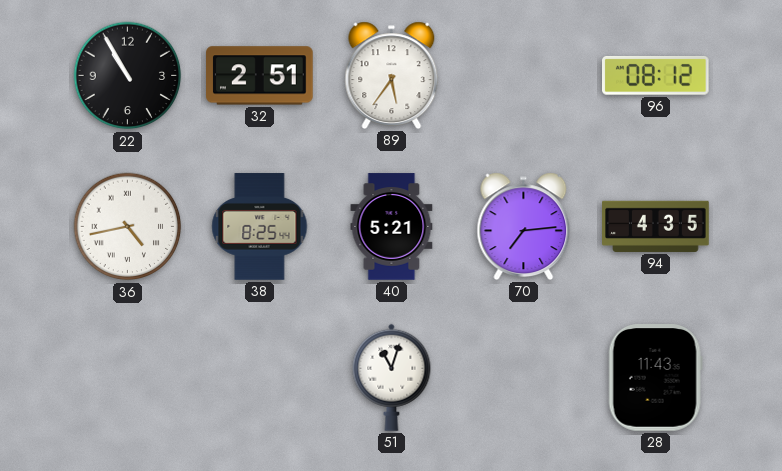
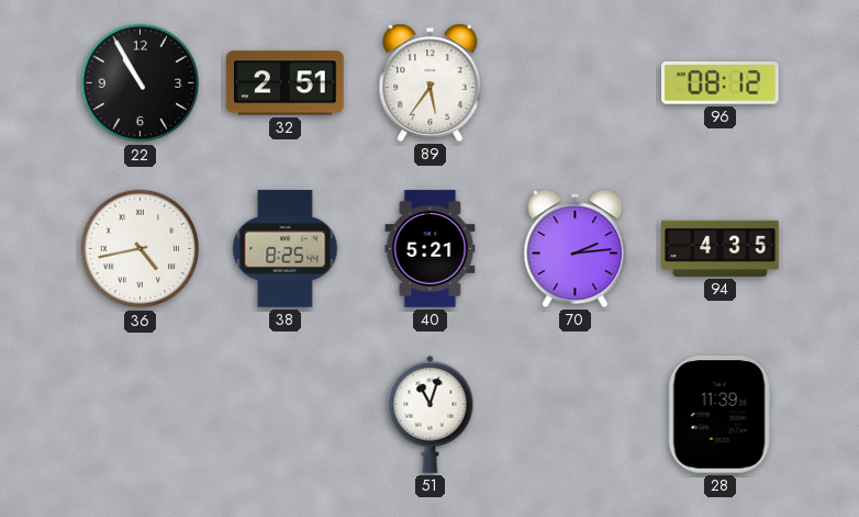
70: 7:14 -> 2:14
28: 11:43 -> 11:39
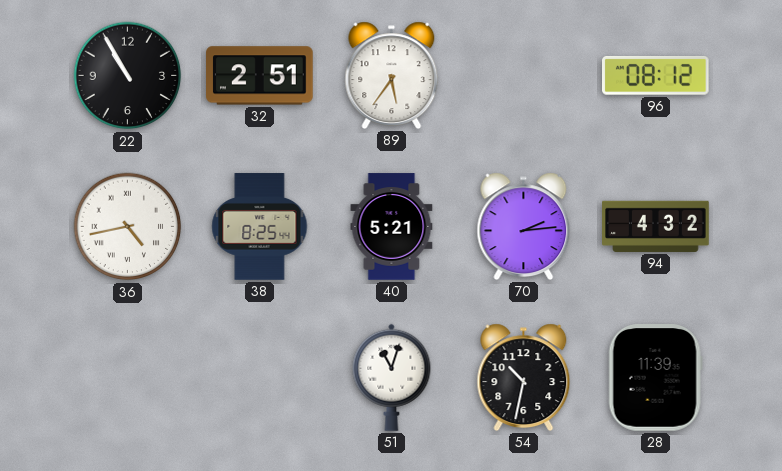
94: 4:35 -> 4:32
54: none -> 10:32
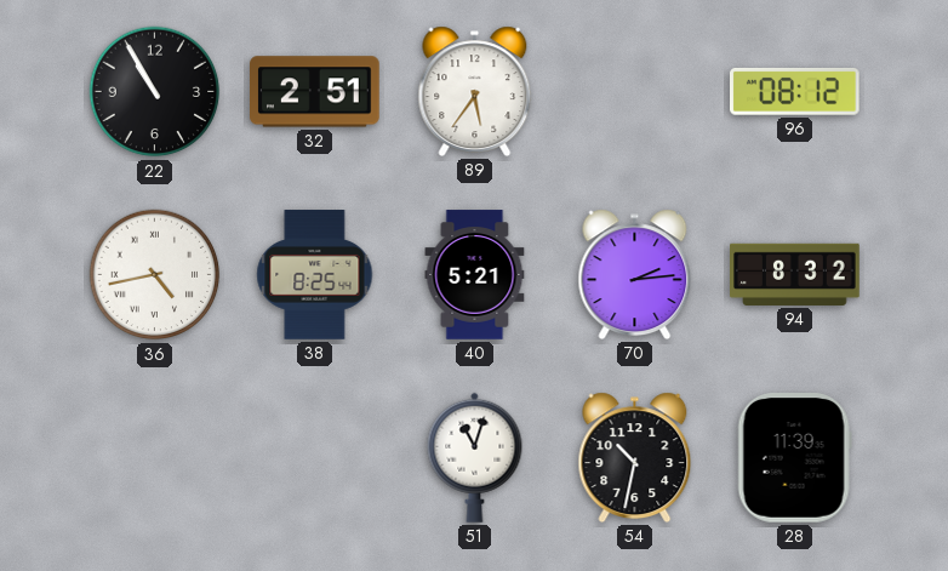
94: 4:32 -> 8:32
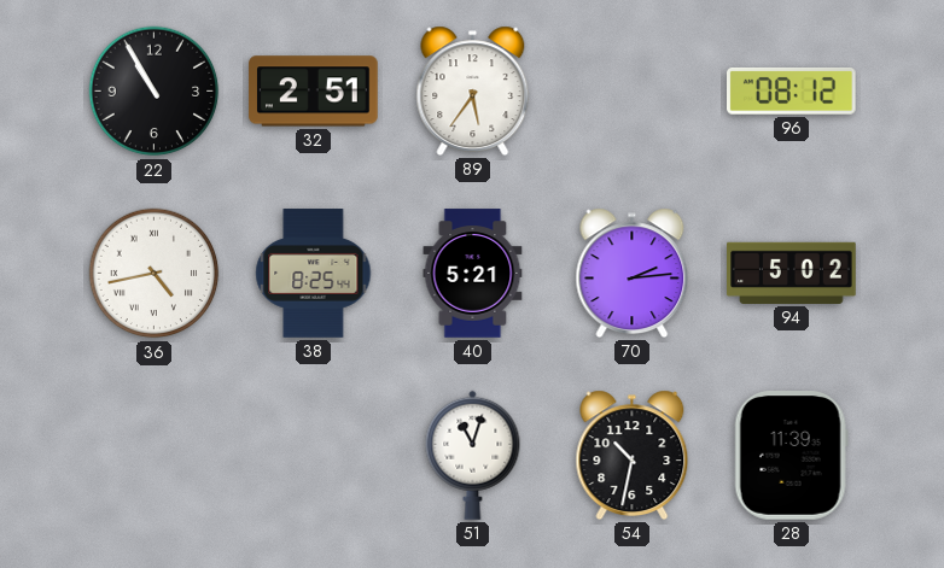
94: 8:32 -> 5:02
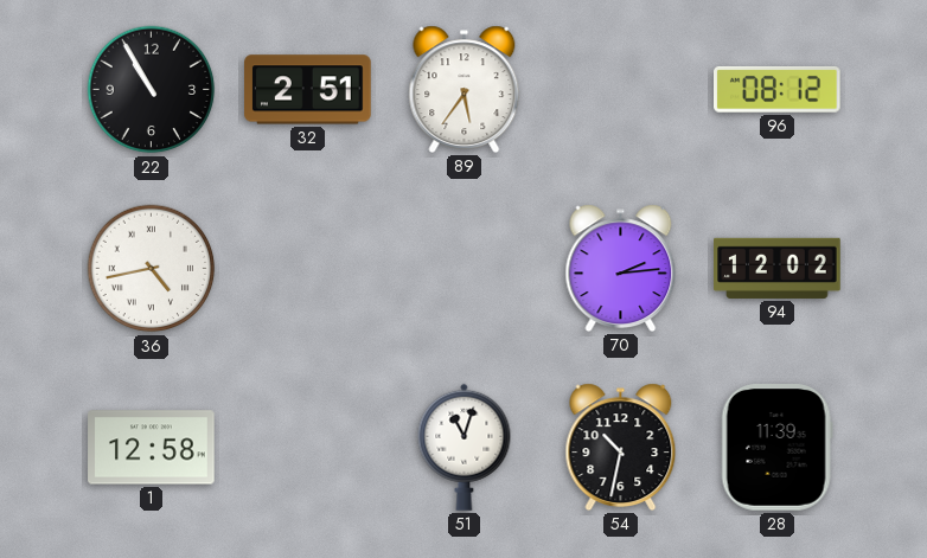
38: 8:25 -> none
40: 5:21 -> none
94: 5:02 -> 12:02
1: none -> 12:58
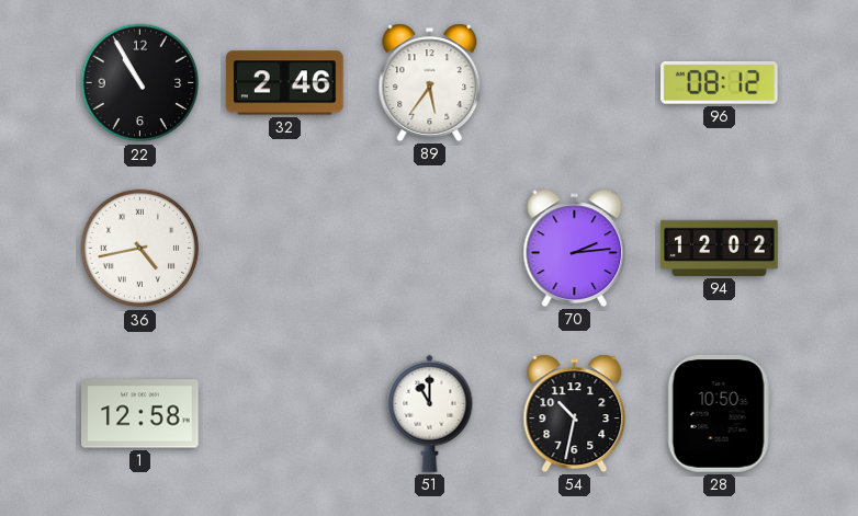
32: 2:51 -> 2:46
51: 11:03 -> 11:00
28: 11:39 -> 10:50
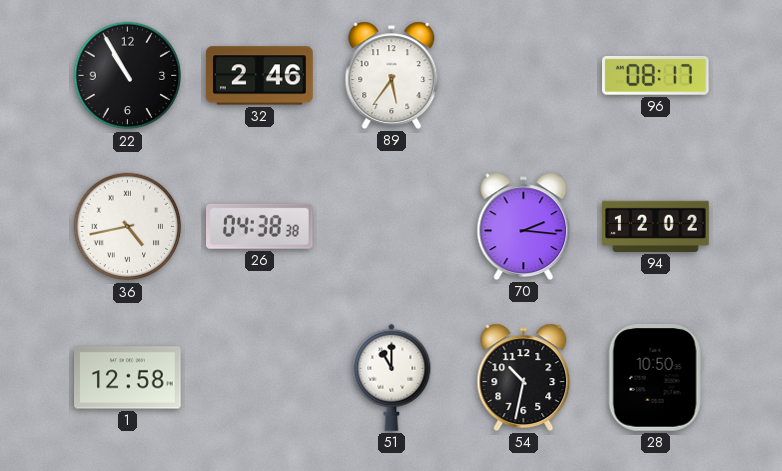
96: 08:12 -> 08:17
26: none -> 04:38
70: 2:14 -> 2:16
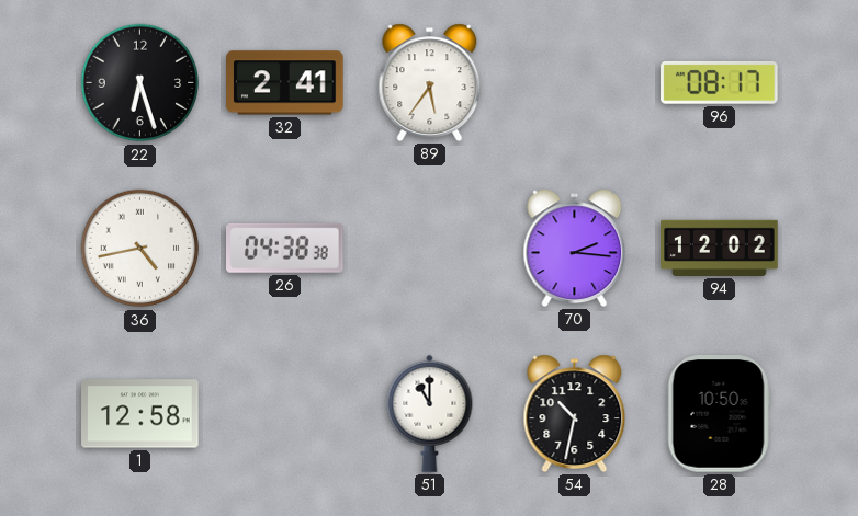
22: 10:55 -> 6:27
32: 2:46 -> 2:41
